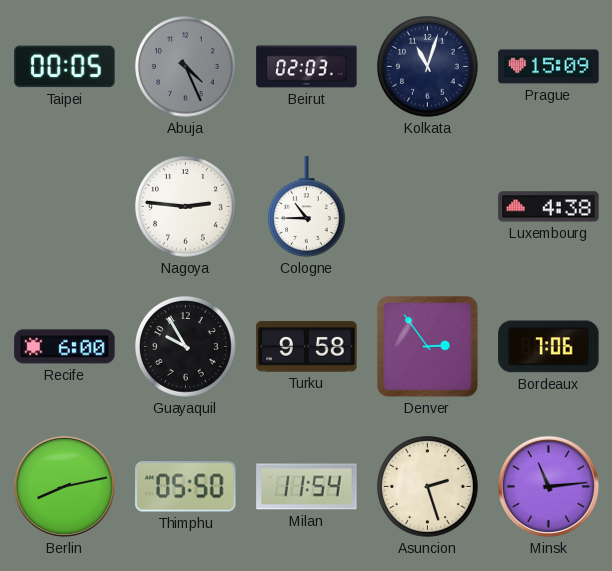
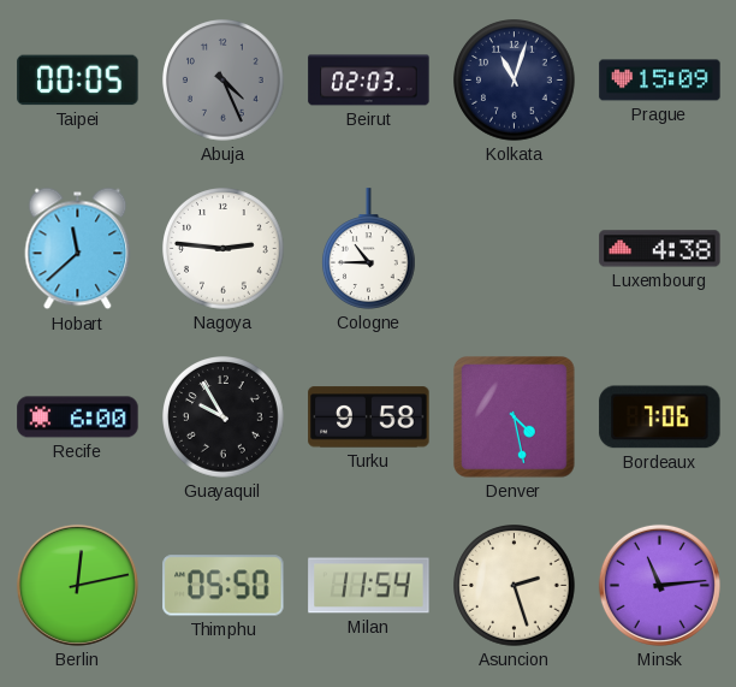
Hobart: none -> 11:38
Denver: 2:54 -> 4:28
Berlin: 8:13 -> 12:13
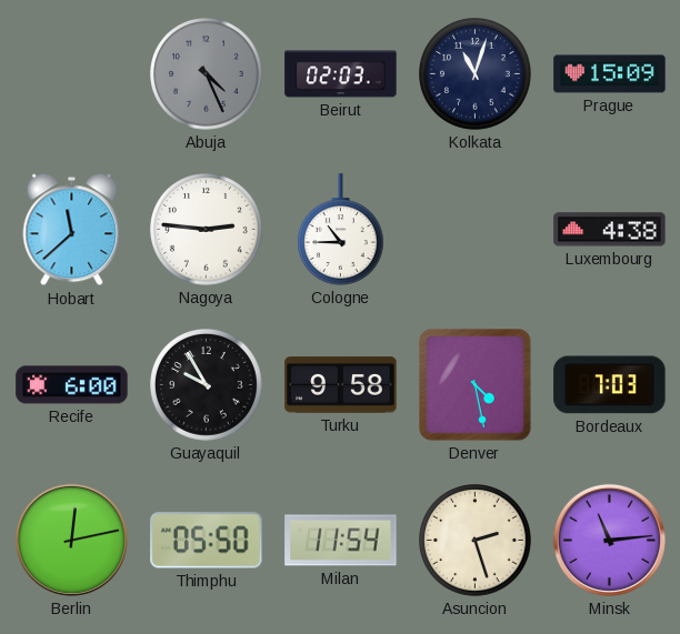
Taipei: 00:05 -> none
Bordeaux: 7:06 -> 7:03
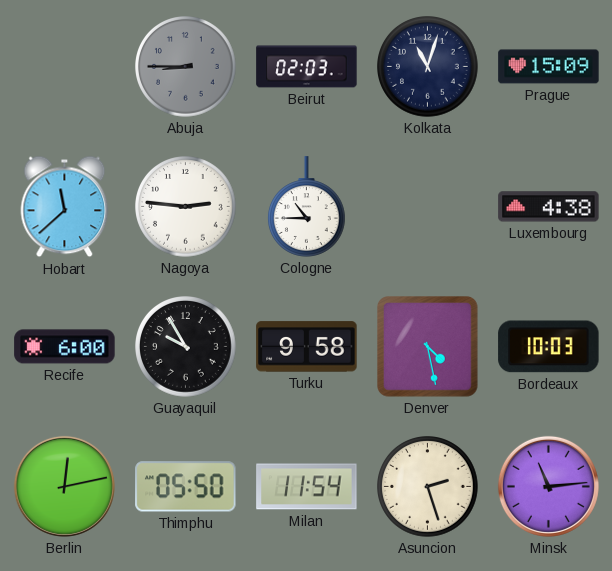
Abuja: 4:26 -> 8:45
Bordeaux: 7:03 -> 10:03
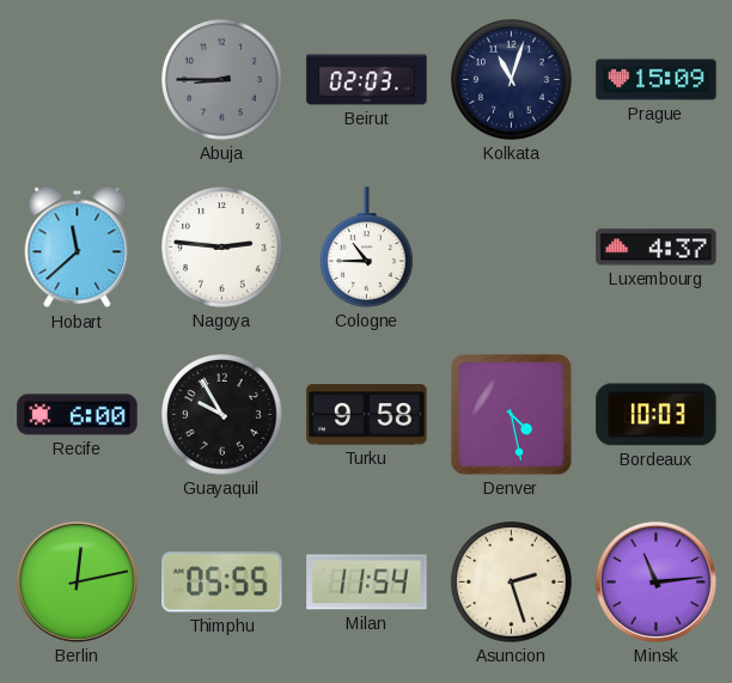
Luxembourg: 4:38 -> 4:37
Thimphu: 05:50 -> 05:55
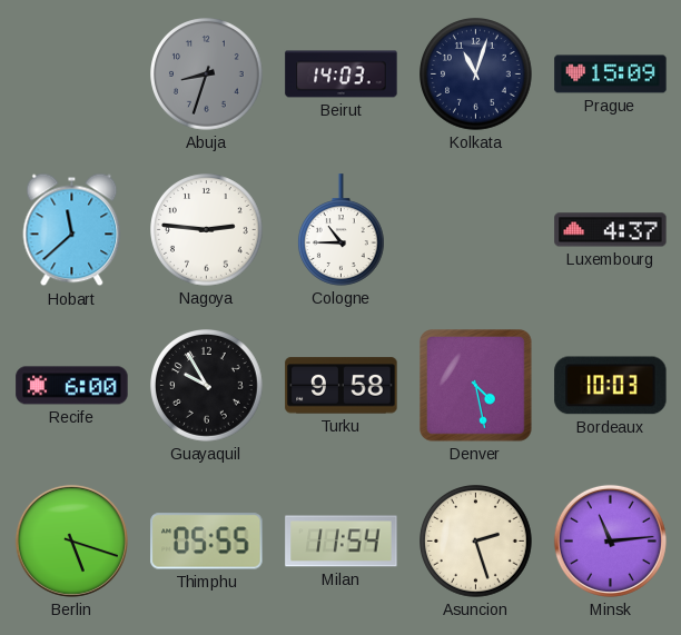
Abuja: 8:45 -> 8:33
Beirut: 02:03 -> 14:03
Berlin: 12:13 -> 5:18
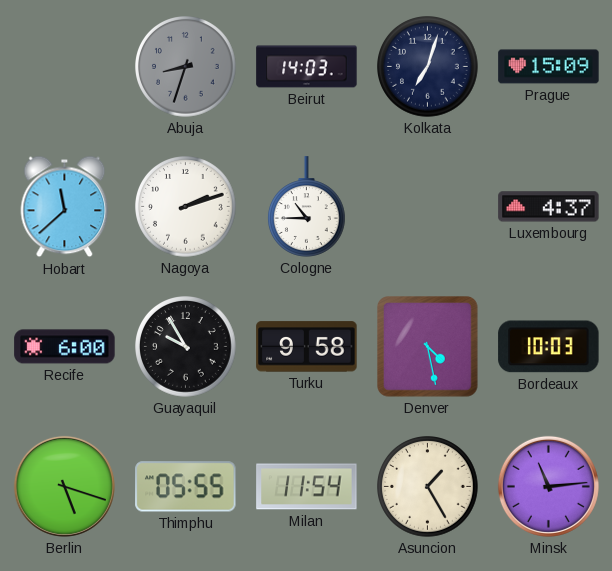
Kolkata: 11:03 -> 7:03
Nagoya: 2:46 -> 2:12
Asuncion: 2:27 -> 1:25
